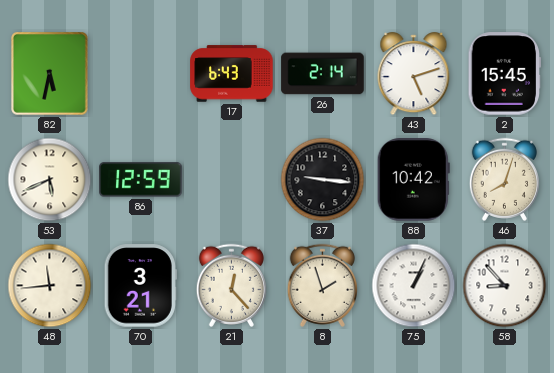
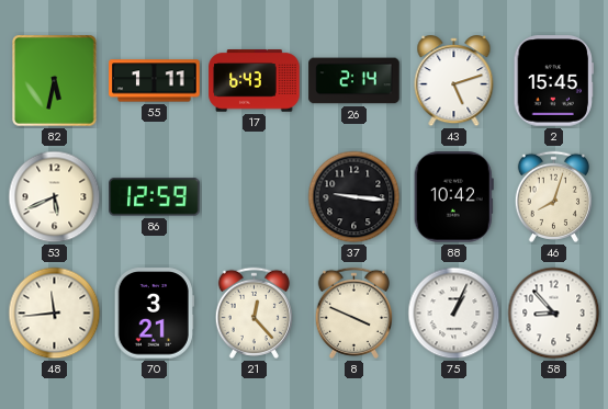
55: none -> 1:11
8: 1:57 -> 3:49
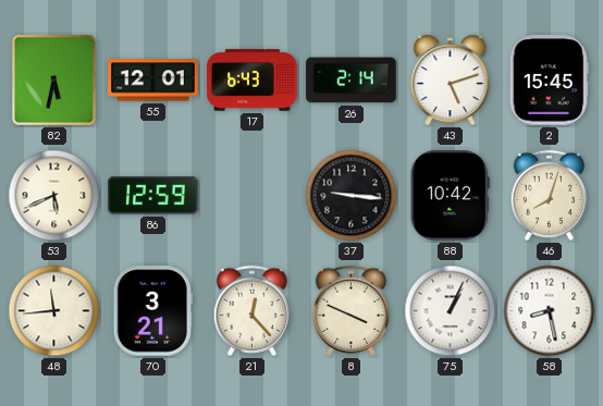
55: 1:11 -> 12:01
58: 8:53 -> 8:28
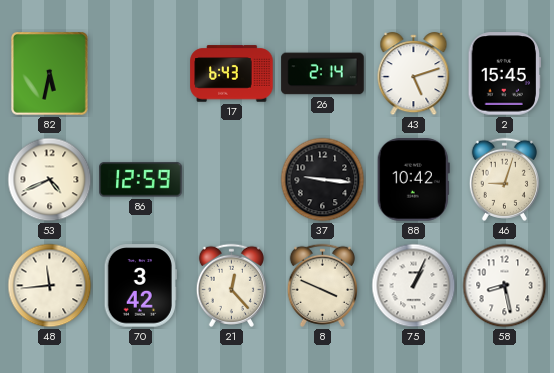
55: 12:01 -> none
53: 5:41 -> 4:41
46: 8:03 -> 9:03
70: 3:21 -> 3:42
